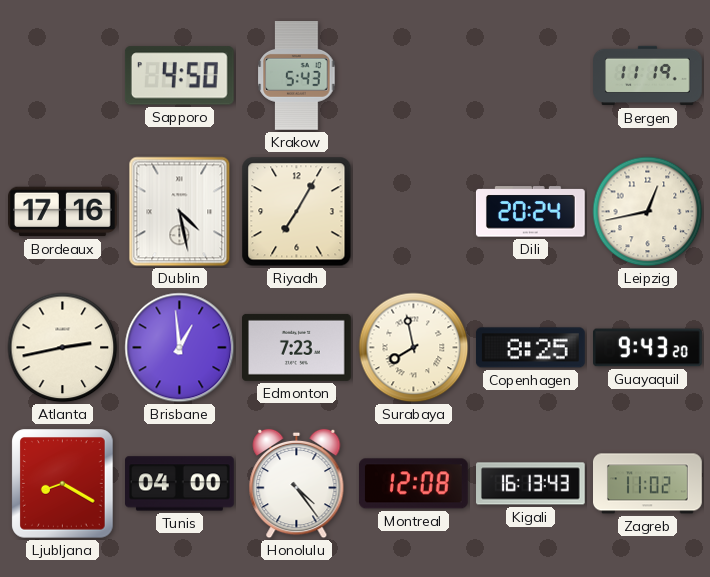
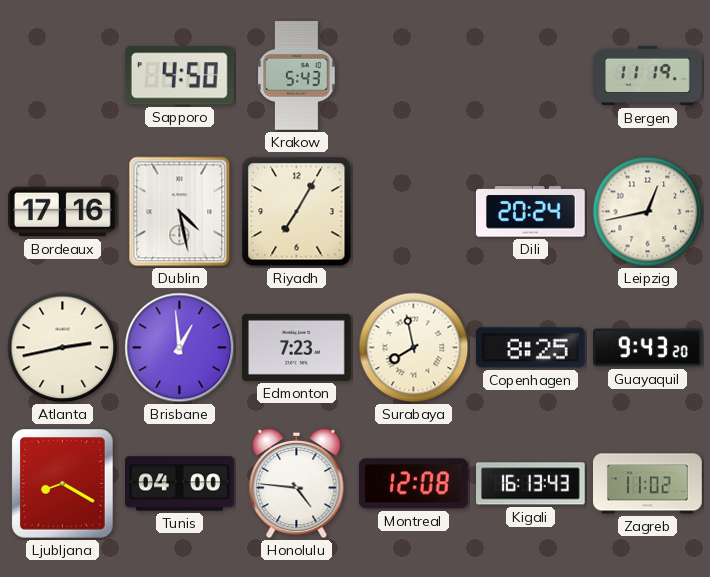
Honolulu: 4:24 -> 4:46
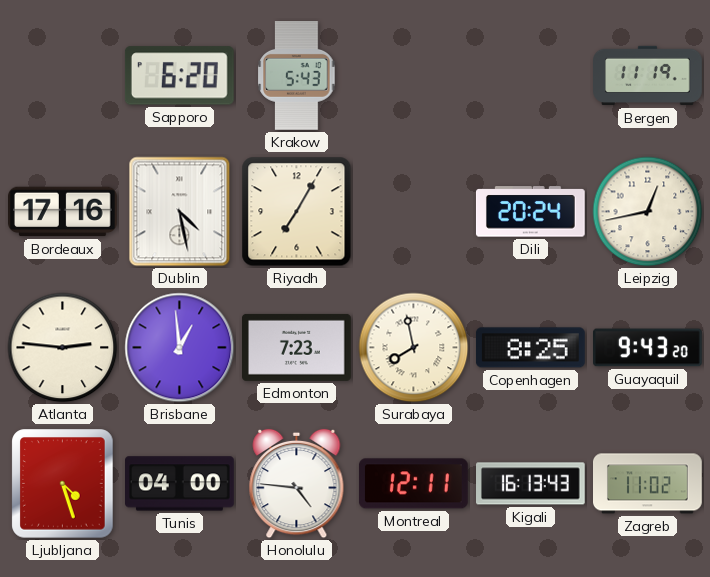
Sapporo: 4:50 -> 6:20
Atlanta: 2:43 -> 2:46
Ljubljana: 8:20 -> 4:27
Montreal: 12:08 -> 12:11
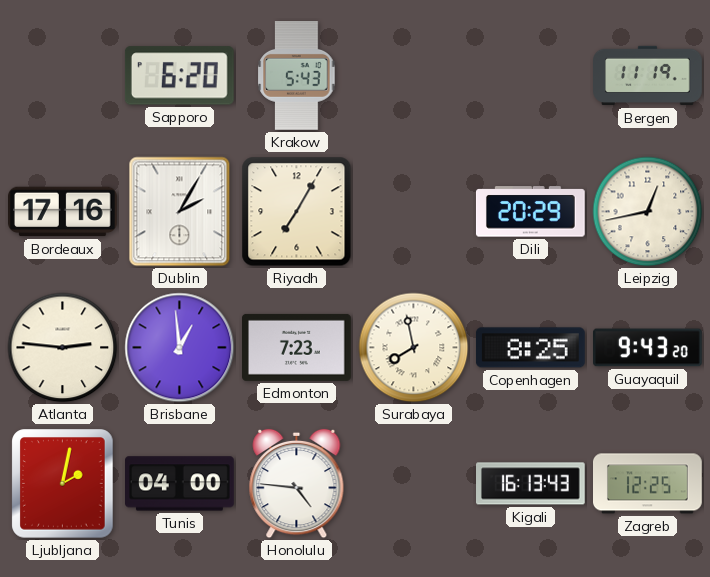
Dublin: 4:28 -> 2:05
Dili: 20:24 -> 20:29
Ljubljana: 4:27 -> 2:02
Montreal: 12:11 -> none
Zagreb: 11:02 -> 12:25
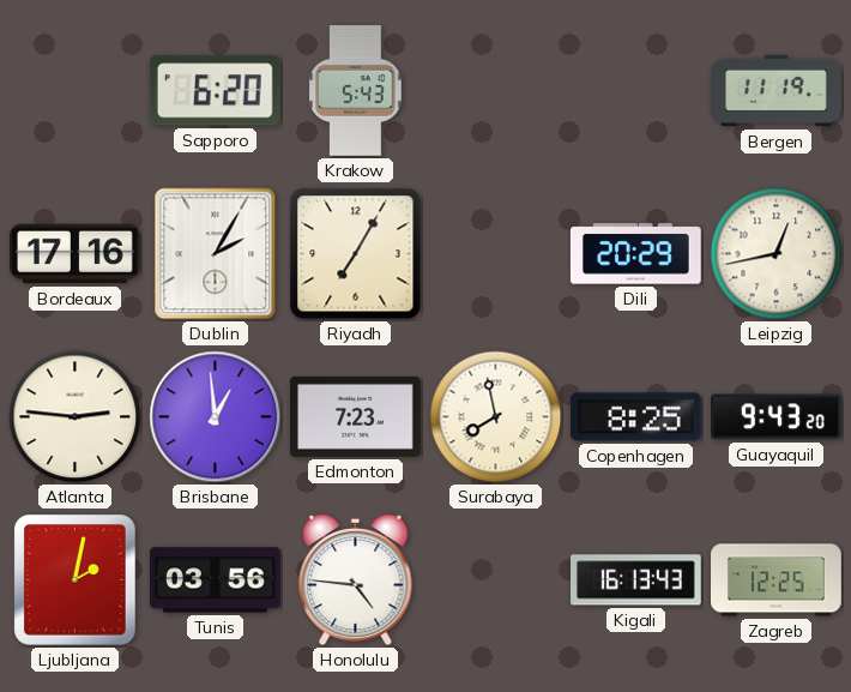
Tunis: 04:00 -> 03:56
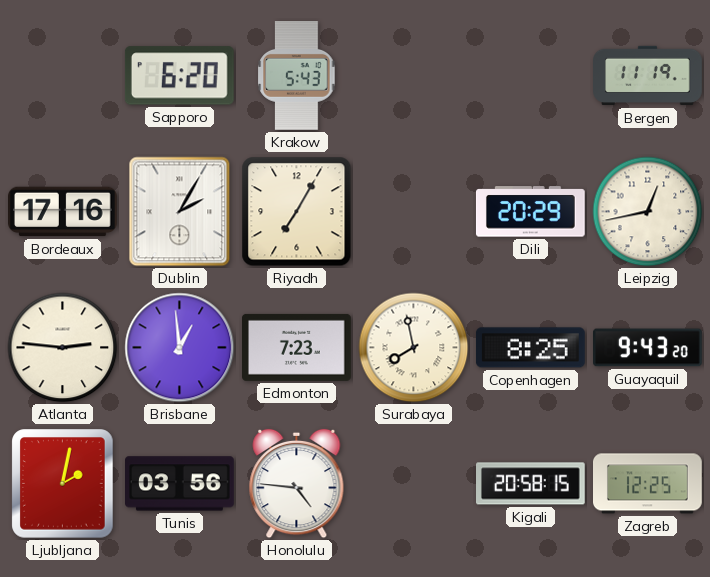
Kigali: 16:13 -> 20:58
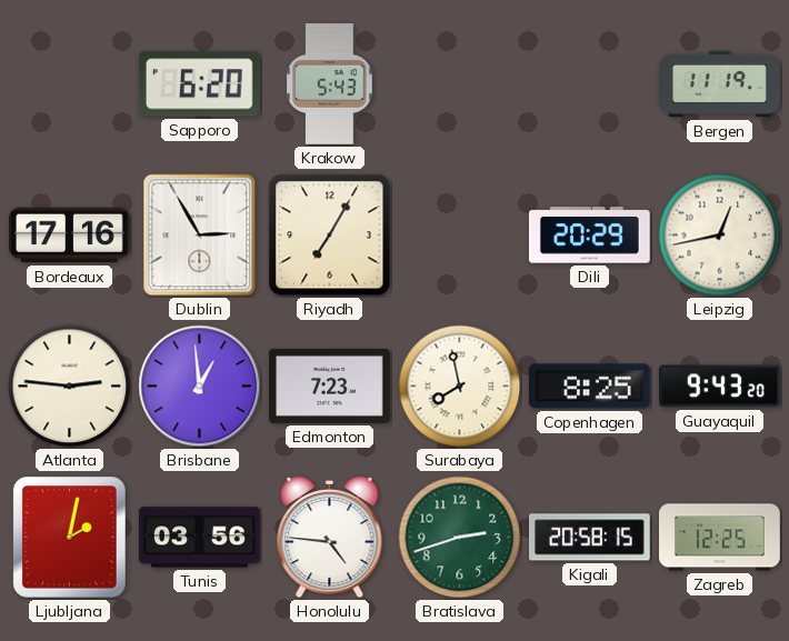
Dublin: 2:05 -> 2:55
Bratislava: none -> 2:42
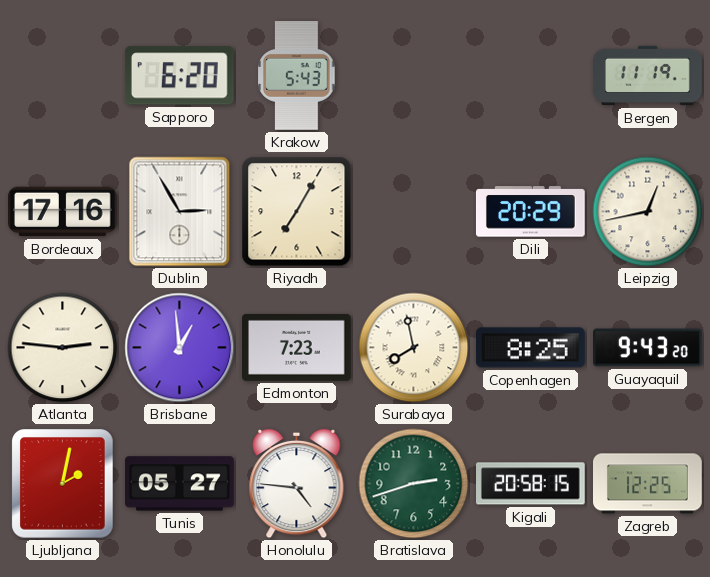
Tunis: 03:56 -> 05:27
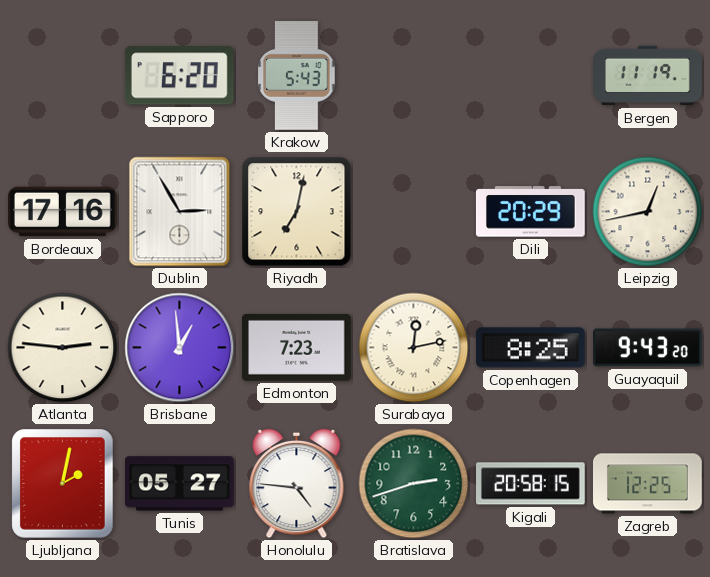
Riyadh: 7:05 -> 7:02
Surabaya: 7:58 -> 12:13
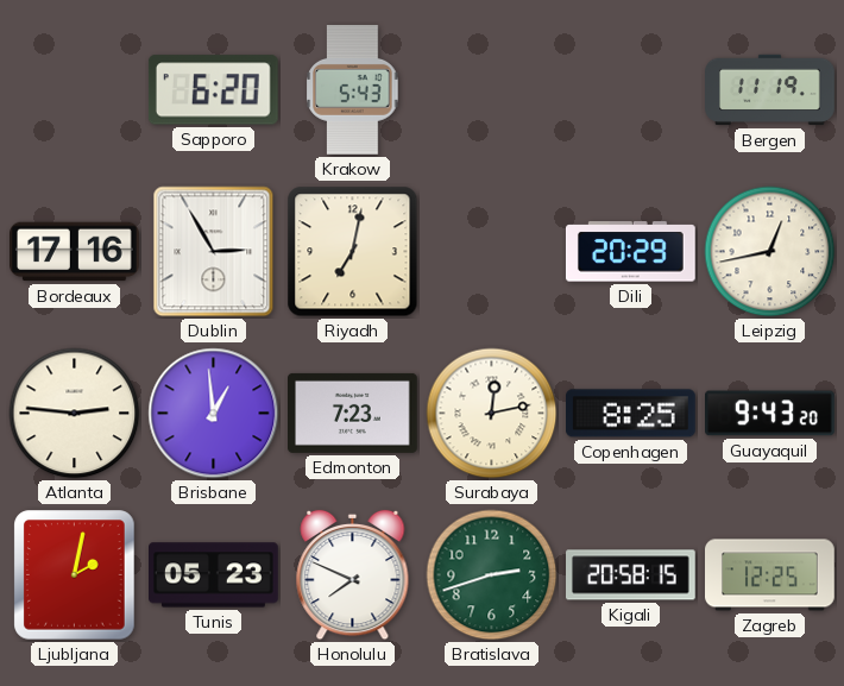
Tunis: 05:27 -> 05:23
Honolulu: 4:46 -> 7:49
